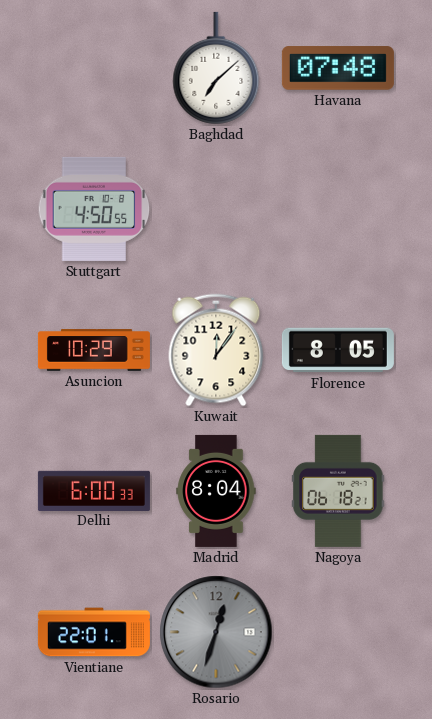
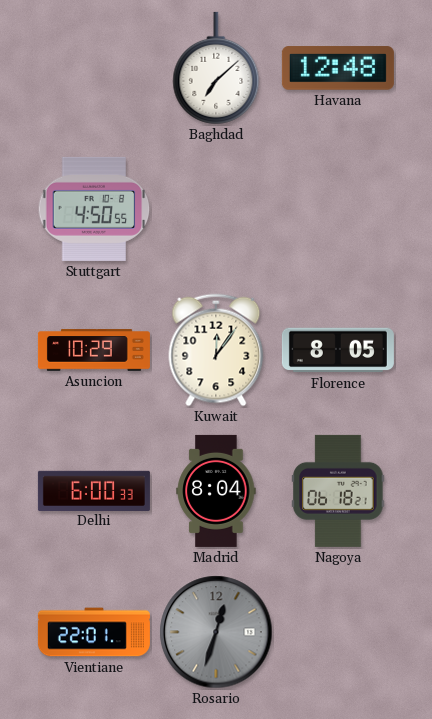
Havana: 07:48 -> 12:48
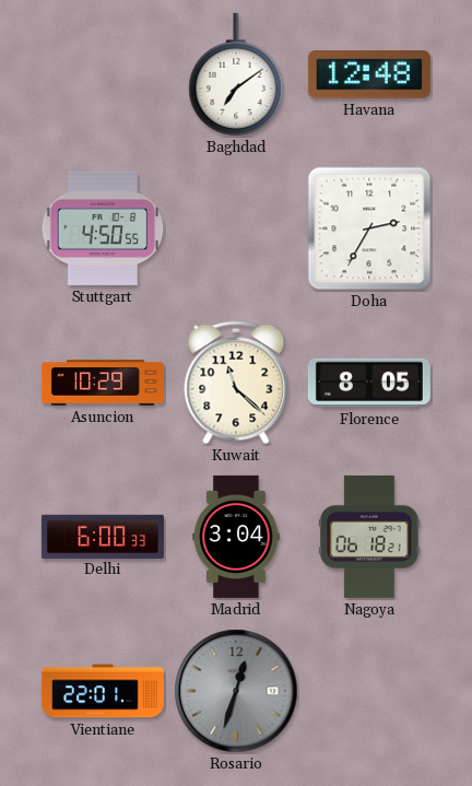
Baghdad: 7:08 -> 7:09
Doha: none -> 2:35
Kuwait: 12:06 -> 11:22
Madrid: 8:04 -> 3:04
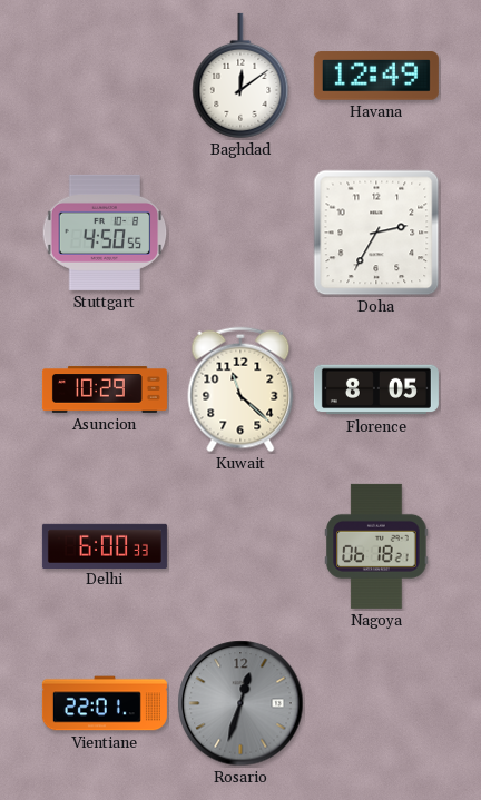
Baghdad: 7:09 -> 12:09
Havana: 12:48 -> 12:49
Madrid: 3:04 -> none
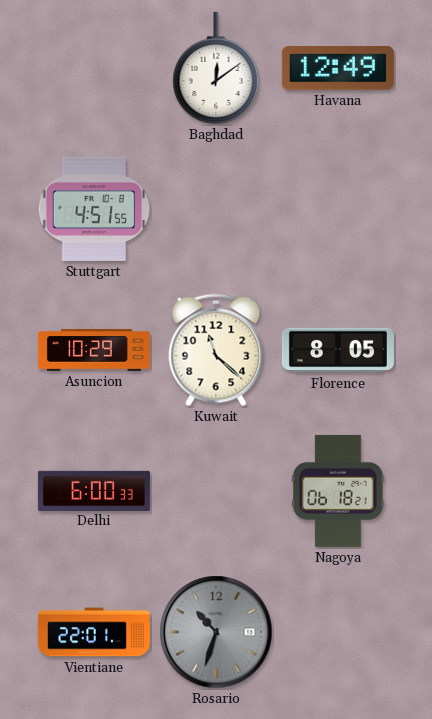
Stuttgart: 4:50 -> 4:51
Doha: 2:35 -> none
Rosario: 12:33 -> 10:33
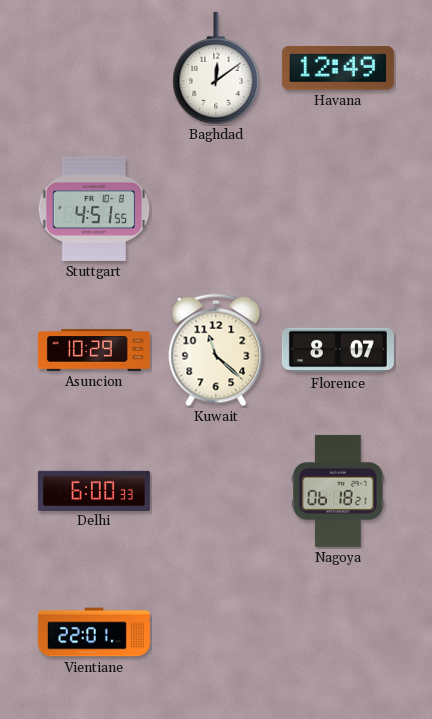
Florence: 8:05 -> 8:07
Rosario: 10:33 -> none
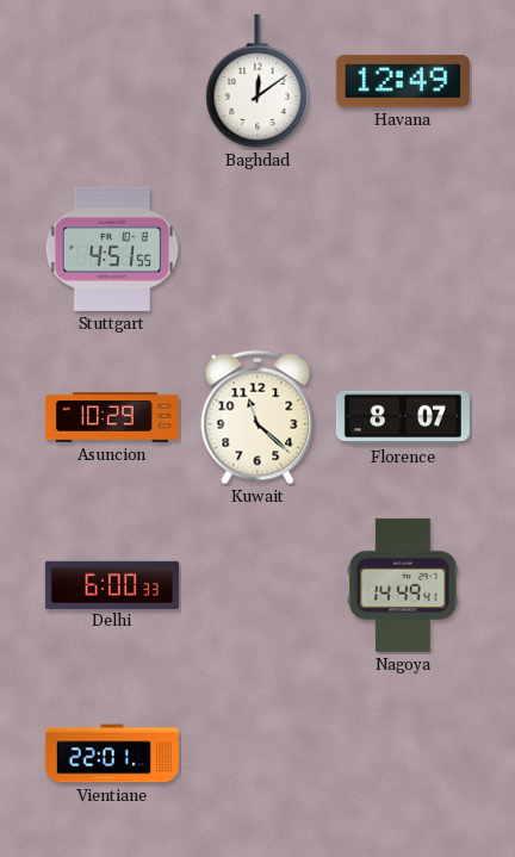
Nagoya: 06:18 -> 14:49
